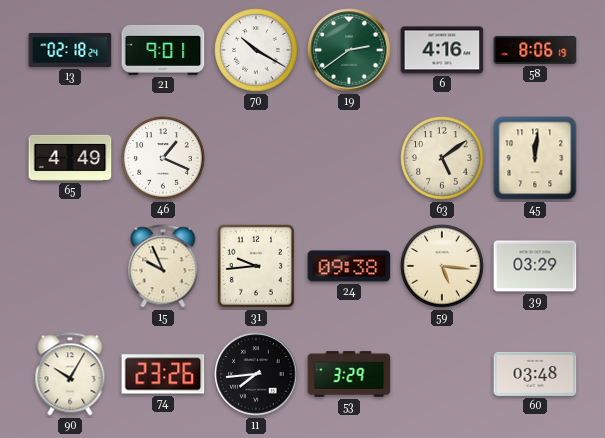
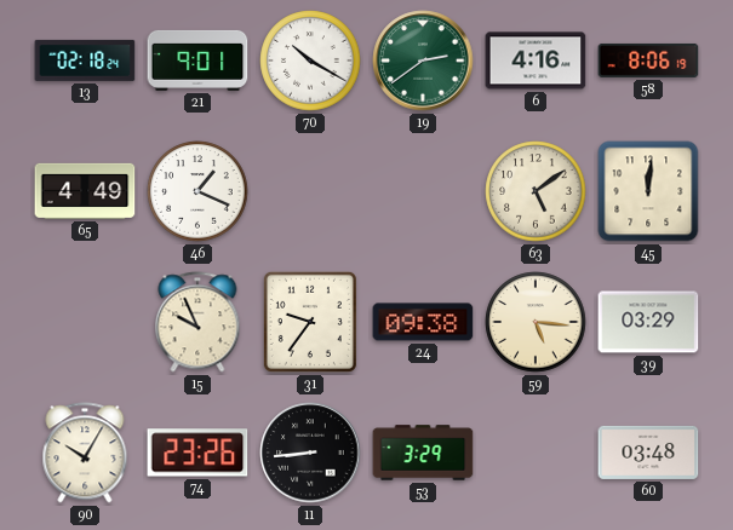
31: 9:44 -> 9:36
11: 7:44 -> 8:44
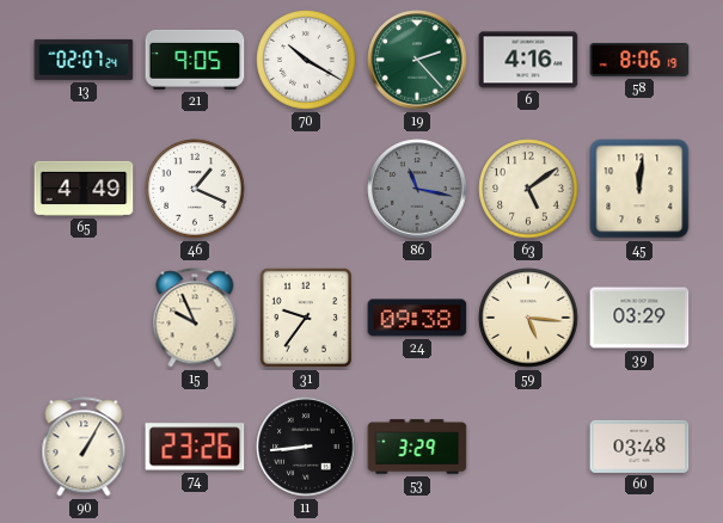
13: 02:18 -> 02:07
21: 9:01 -> 9:05
19: 2:39 -> 2:23
86: none -> 11:17
90: 10:05 -> 1:05
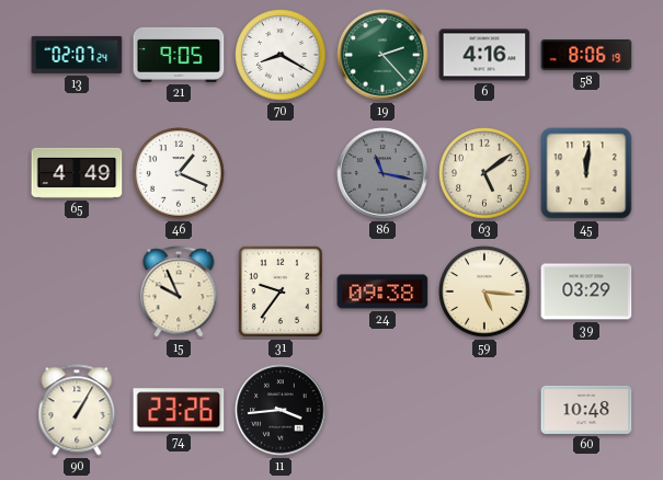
70: 10:20 -> 8:20
11: 8:44 -> 3:44
53: 3:29 -> none
60: 03:48 -> 10:48
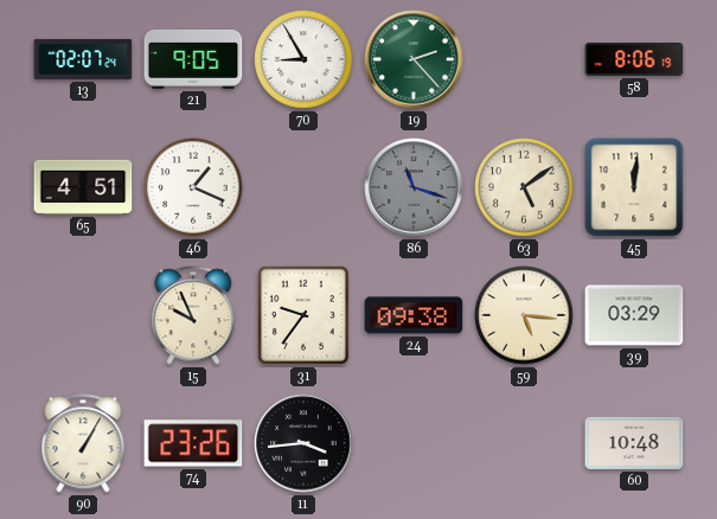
70: 8:20 -> 8:55
6: 4:16 -> none
65: 4:49 -> 4:51
86: 11:17 -> 11:18
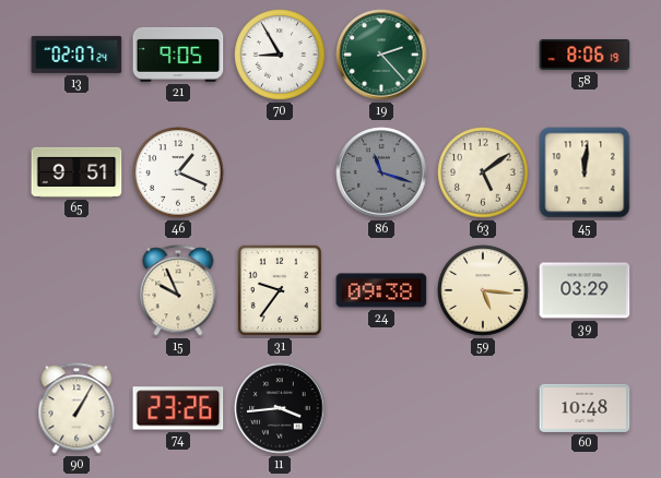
65: 4:51 -> 9:51
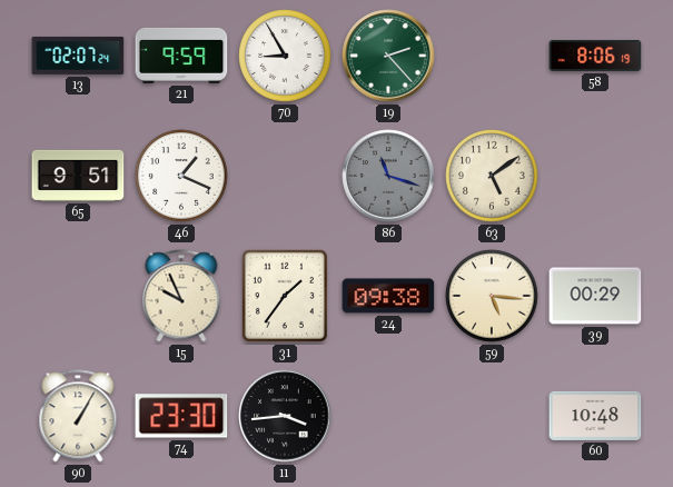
21: 9:05 -> 9:59
45: 12:01 -> none
31: 9:36 -> 1:36
39: 03:29 -> 00:29
74: 23:26 -> 23:30
